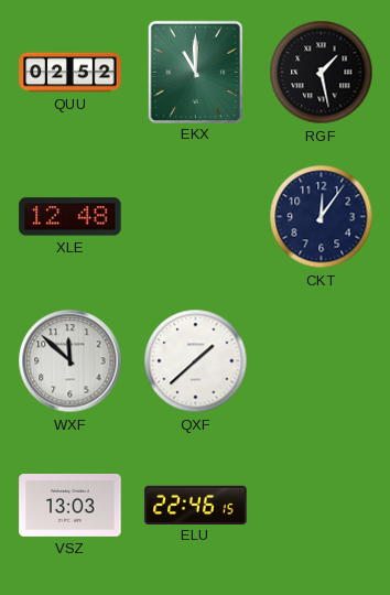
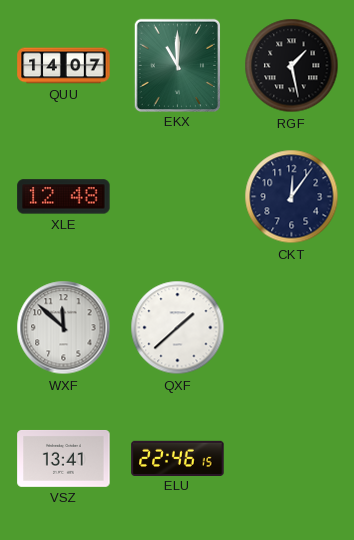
QUU: 02:52 -> 14:07
VSZ: 13:03 -> 13:41
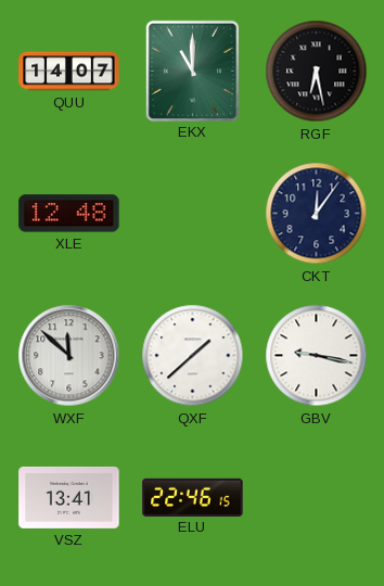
RGF: 1:28 -> 6:28
GBV: none -> 9:17
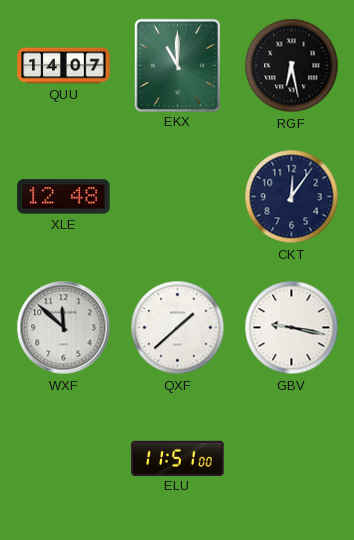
VSZ: 13:41 -> none
ELU: 22:46 -> 11:51
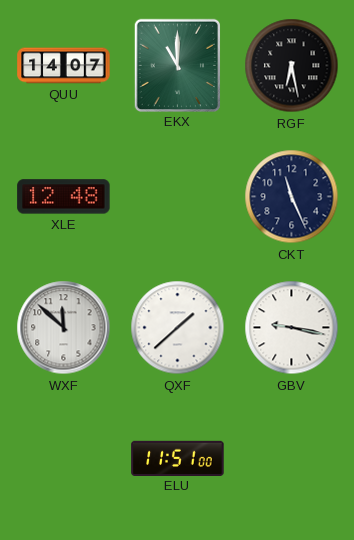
CKT: 12:06 -> 11:26
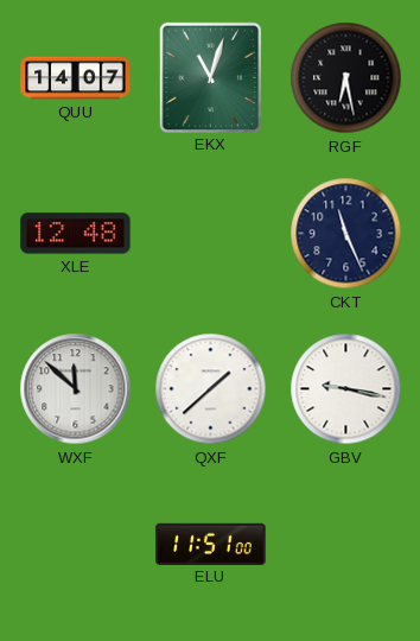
EKX: 11:00 -> 11:03
